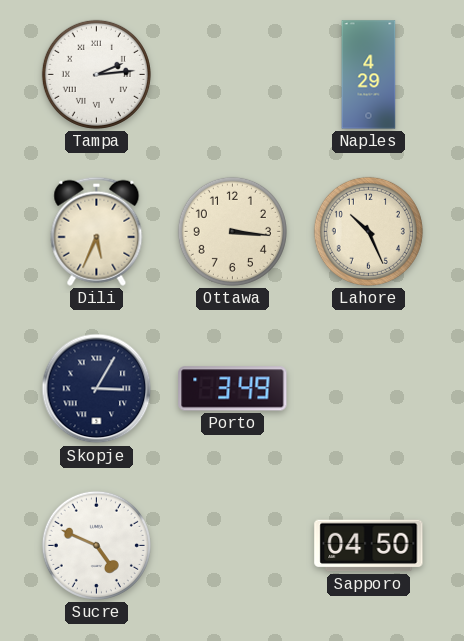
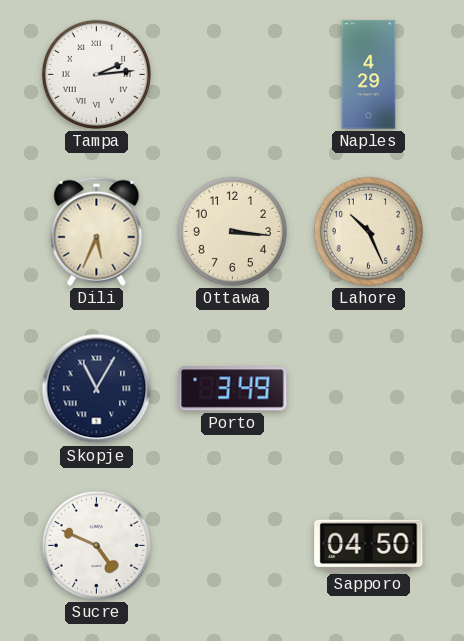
Skopje: 3:05 -> 11:05
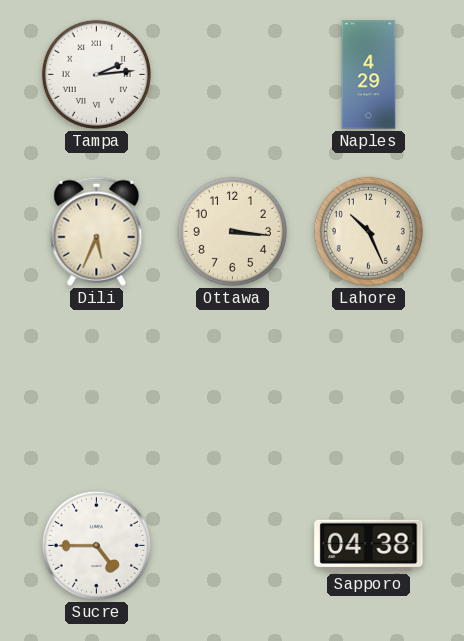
Skopje: 11:05 -> none
Porto: 3:49 -> none
Sucre: 4:49 -> 4:45
Sapporo: 04:50 -> 04:38
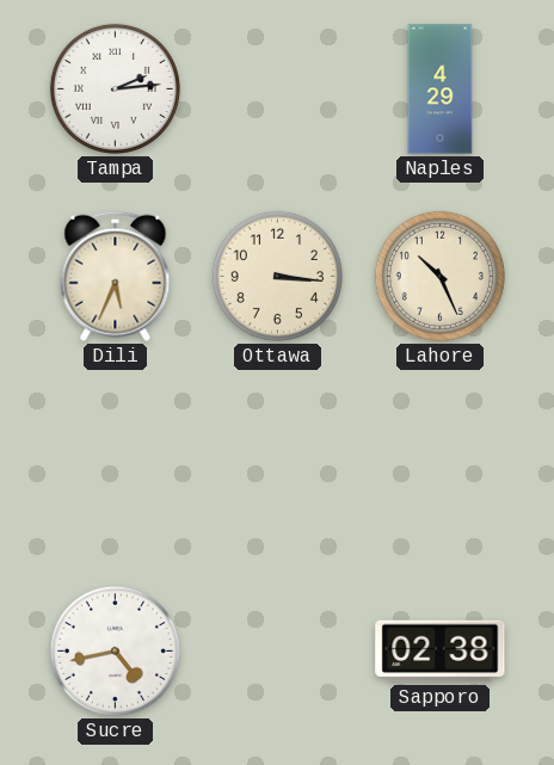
Sucre: 4:45 -> 4:43
Sapporo: 04:38 -> 02:38
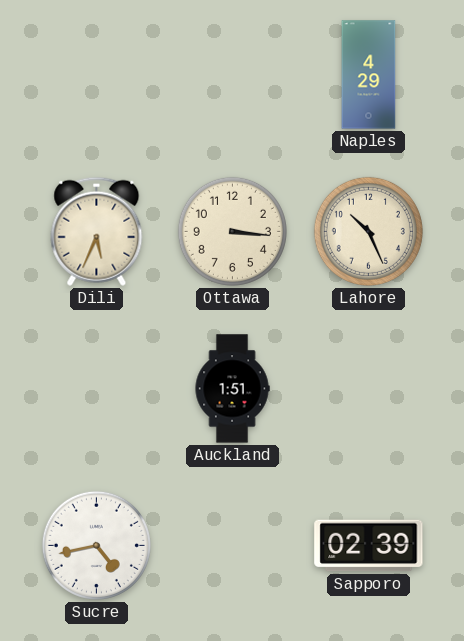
Tampa: 2:14 -> none
Auckland: none -> 1:51
Sapporo: 02:38 -> 02:39
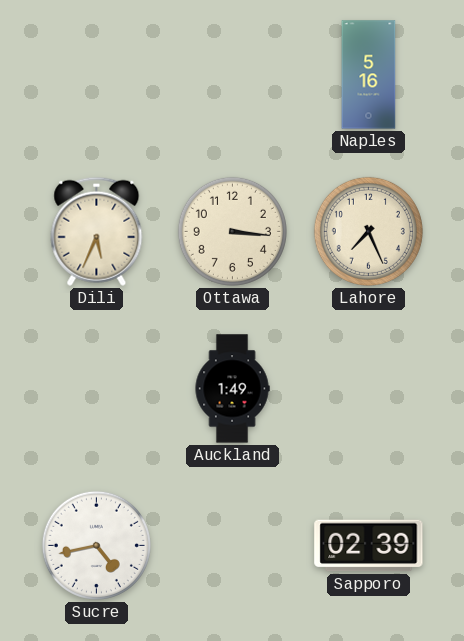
Naples: 4:29 -> 5:16
Lahore: 10:26 -> 7:26
Auckland: 1:51 -> 1:49
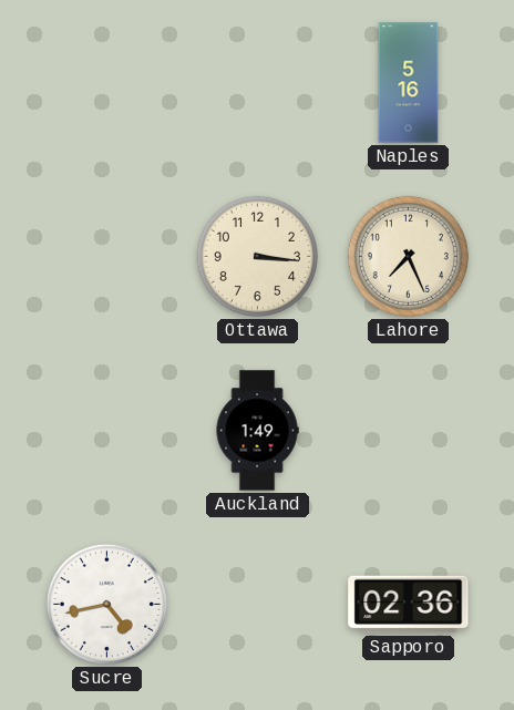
Dili: 5:34 -> none
Sapporo: 02:39 -> 02:36
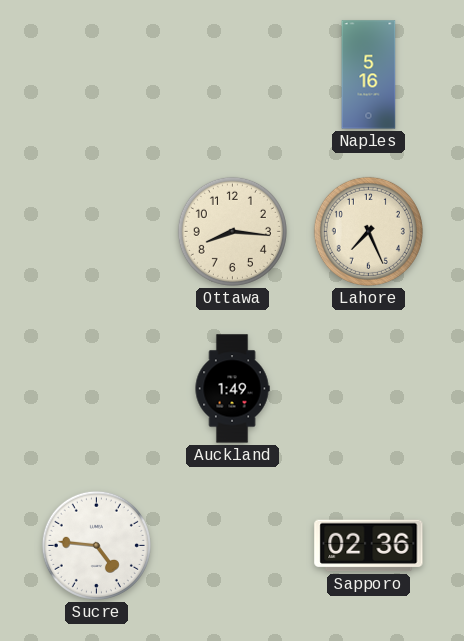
Ottawa: 3:16 -> 8:16
Sucre: 4:43 -> 4:46
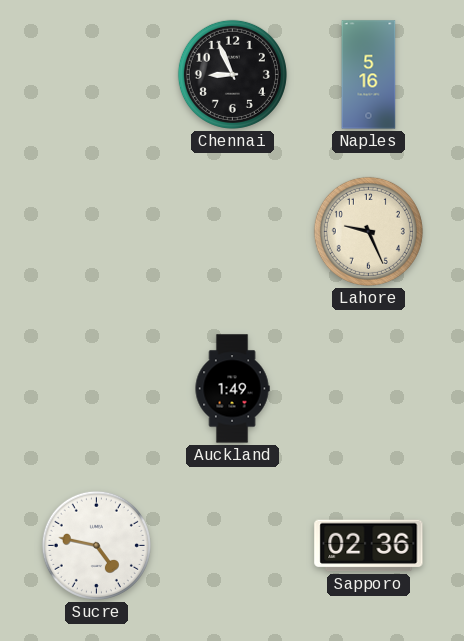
Chennai: none -> 8:56
Ottawa: 8:16 -> none
Lahore: 7:26 -> 9:26
Sucre: 4:46 -> 4:47
